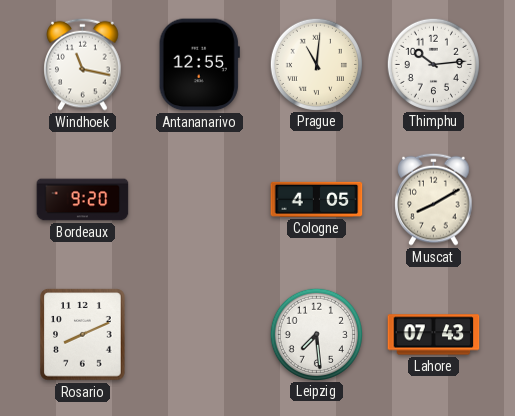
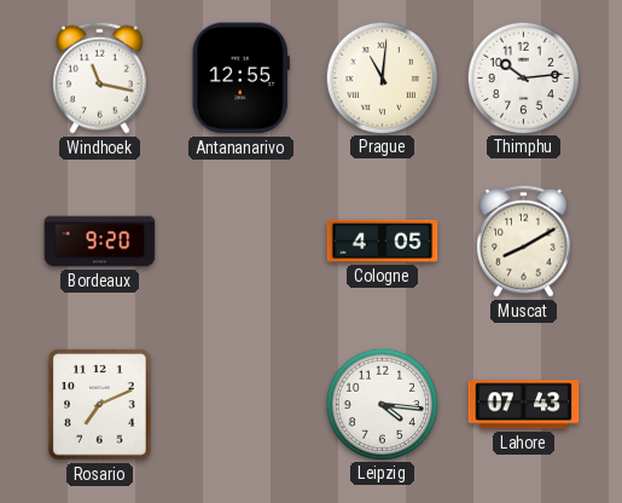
Rosario: 8:11 -> 7:11
Leipzig: 7:29 -> 4:16
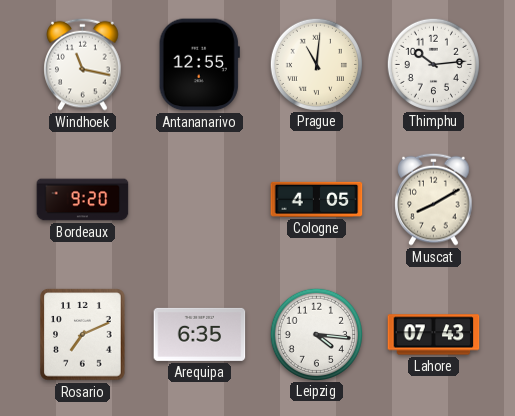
Arequipa: none -> 6:35
